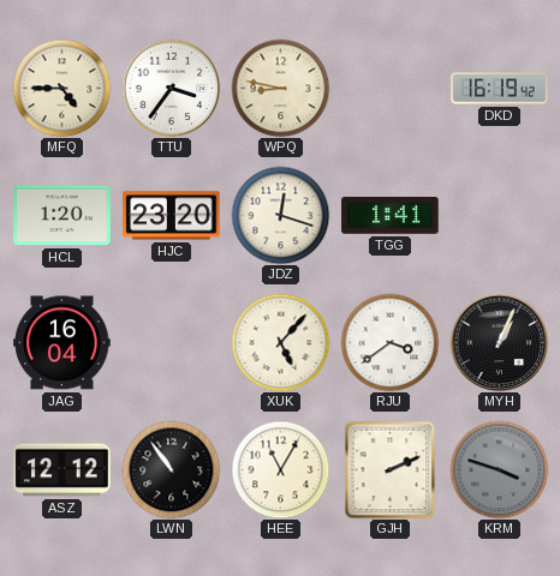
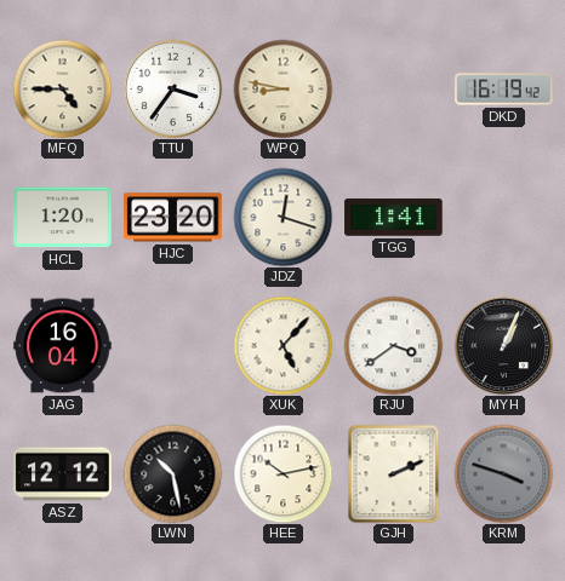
LWN: 10:54 -> 10:28
HEE: 11:05 -> 10:13
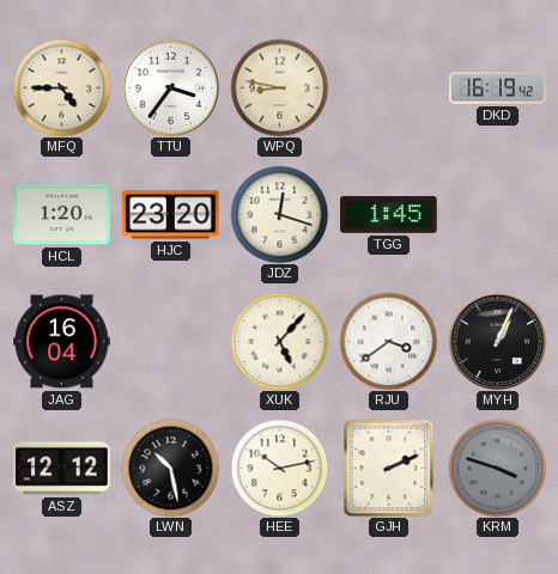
TGG: 1:41 -> 1:45
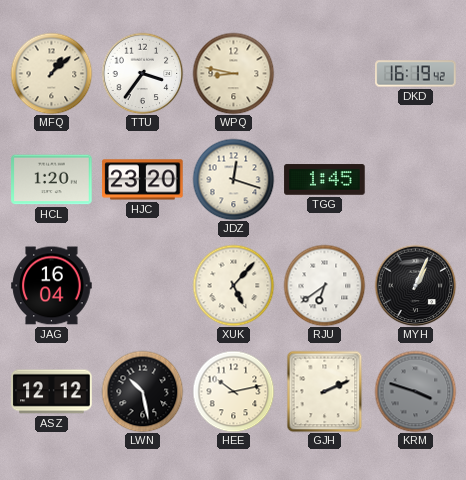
MFQ: 4:45 -> 1:08
RJU: 3:39 -> 6:39
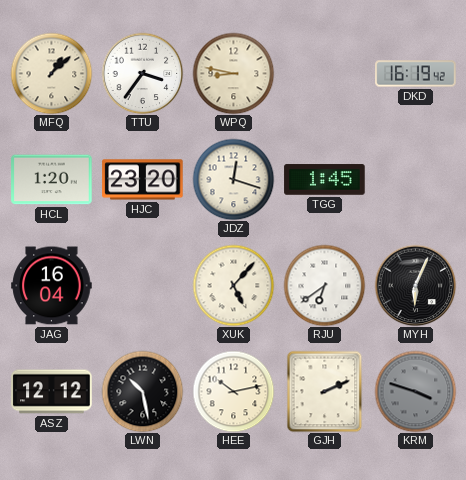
MYH: 1:04 -> 6:04
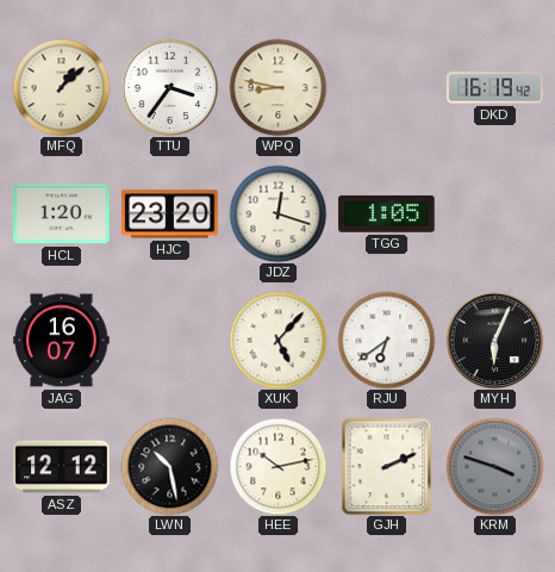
TGG: 1:45 -> 1:05
JAG: 16:04 -> 16:07
